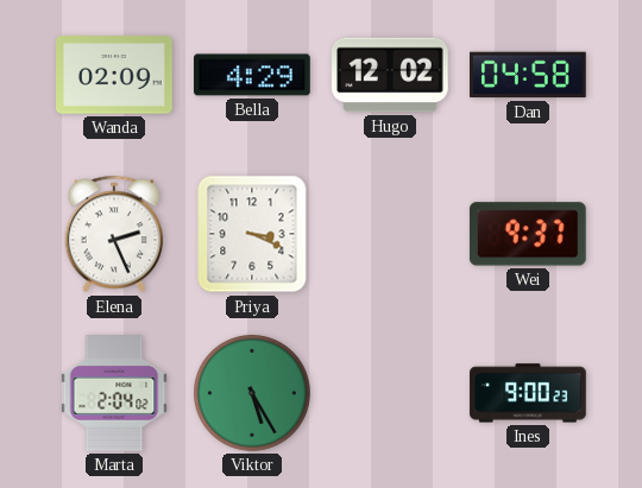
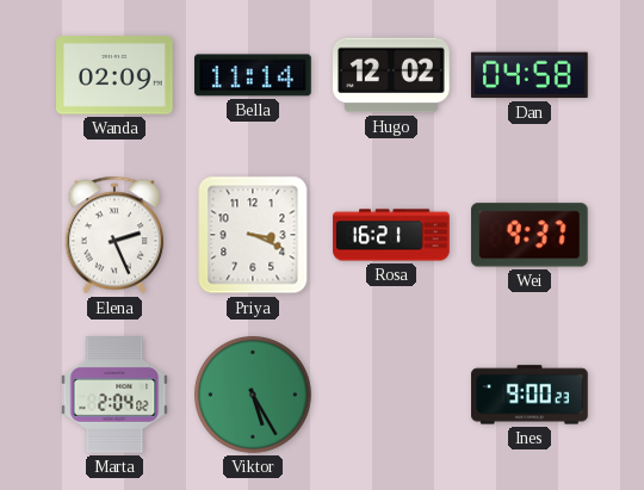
Bella: 4:29 -> 11:14
Rosa: none -> 16:21
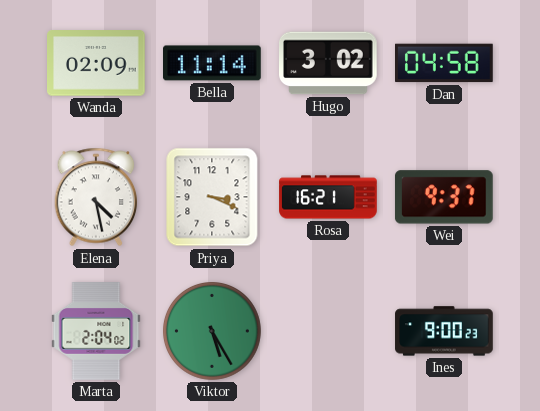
Hugo: 12:02 -> 3:02
Elena: 2:26 -> 4:28
